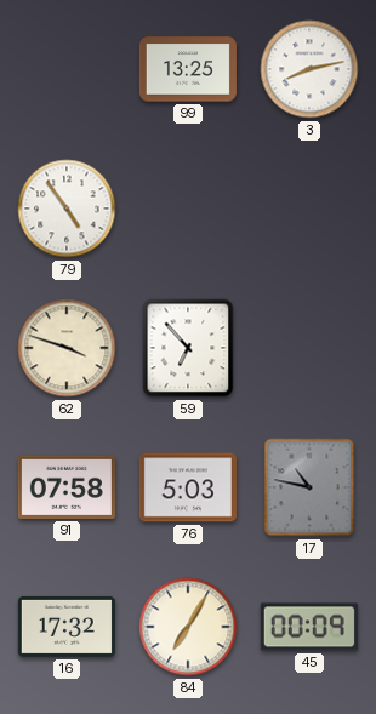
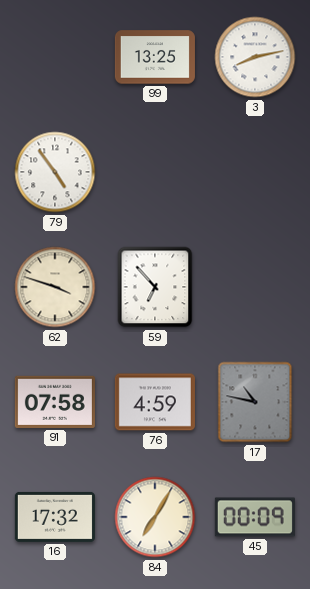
76: 5:03 -> 4:59
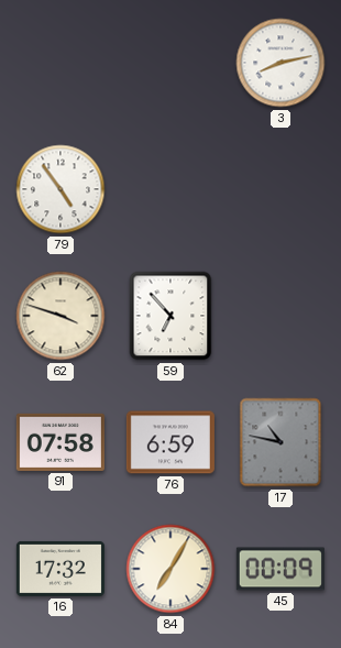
99: 13:25 -> none
76: 4:59 -> 6:59
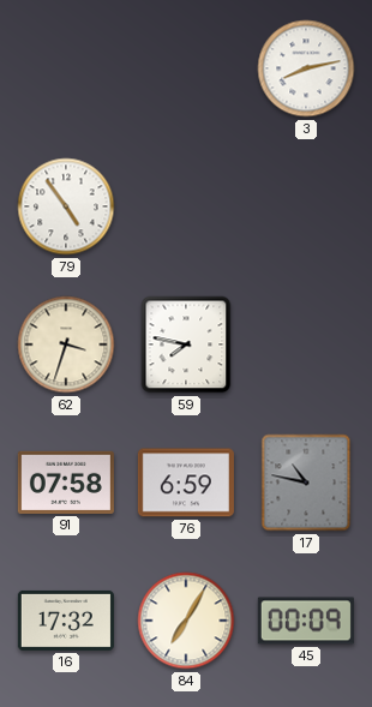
62: 3:48 -> 3:33
59: 6:53 -> 7:47
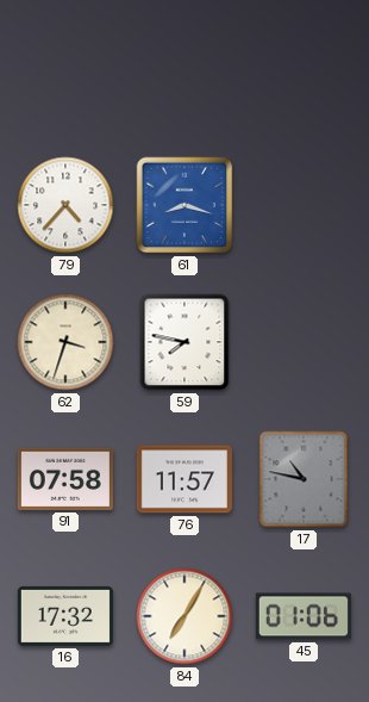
3: 8:13 -> none
79: 4:54 -> 4:37
61: none -> 8:18
76: 6:59 -> 11:57
45: 00:09 -> 01:06
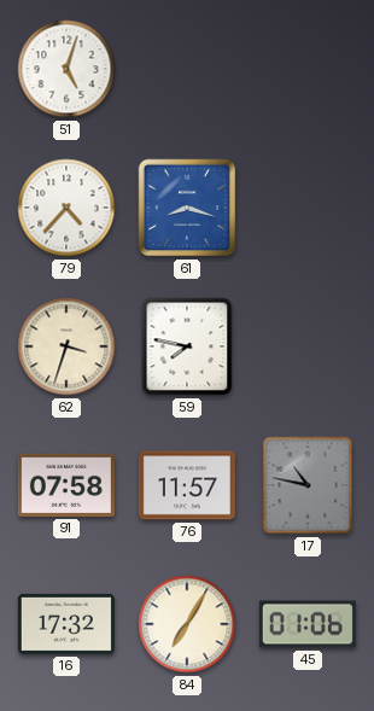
51: none -> 5:03
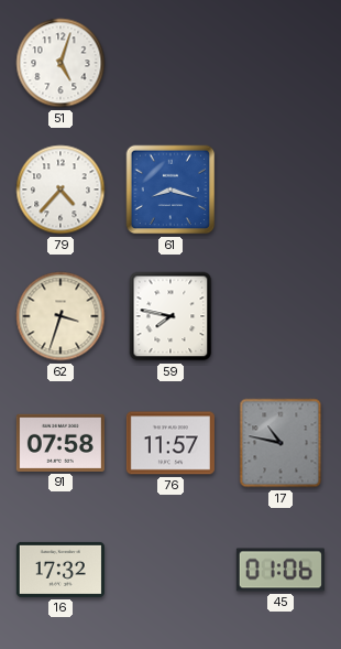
84: 7:05 -> none
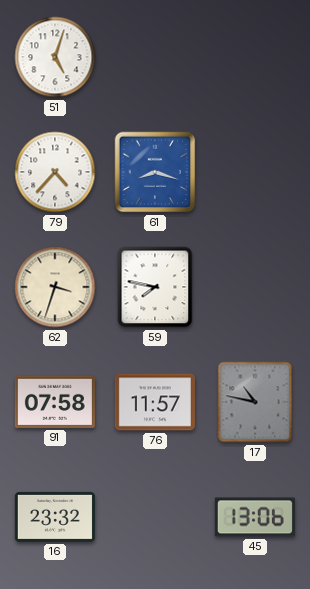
16: 17:32 -> 23:32
45: 01:06 -> 13:06
